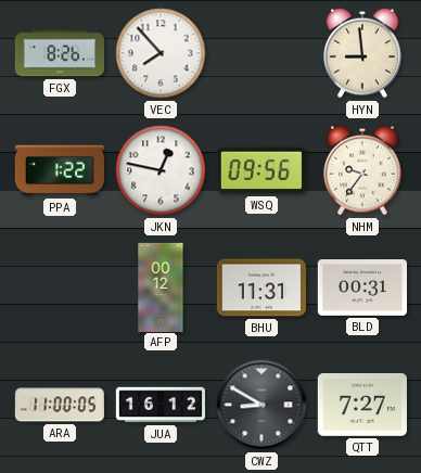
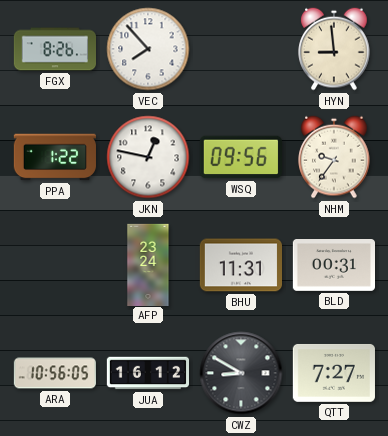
AFP: 00:12 -> 23:24
ARA: 11:00 -> 10:56
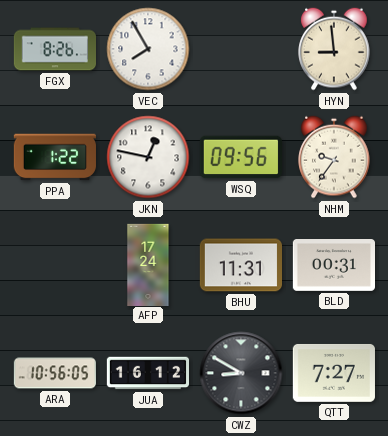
VEC: 7:53 -> 7:55
AFP: 23:24 -> 17:24
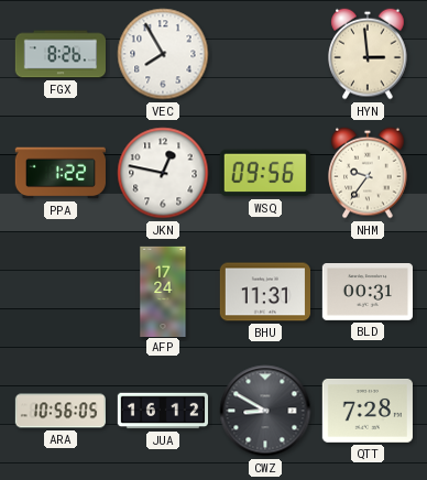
HYN: 8:59 -> 2:59
QTT: 7:27 -> 7:28
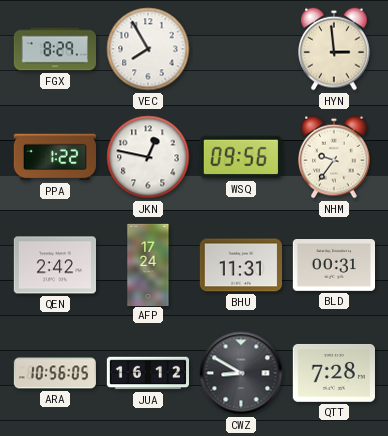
FGX: 8:26 -> 8:29
QEN: none -> 2:42
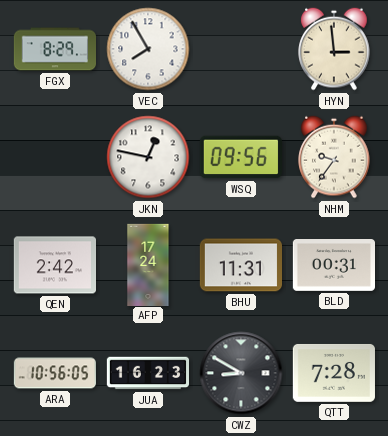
PPA: 1:22 -> none
JUA: 16:12 -> 16:23
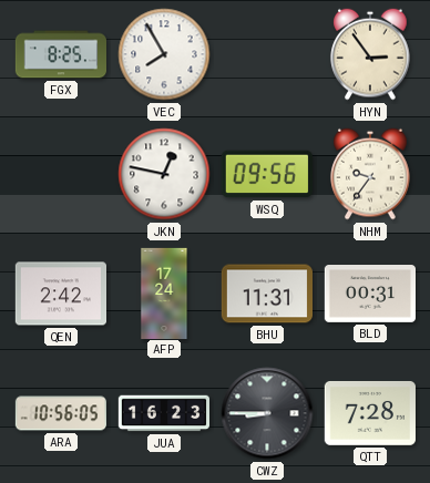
FGX: 8:29 -> 8:25
HYN: 2:59 -> 2:54
CWZ: 8:50 -> 8:45
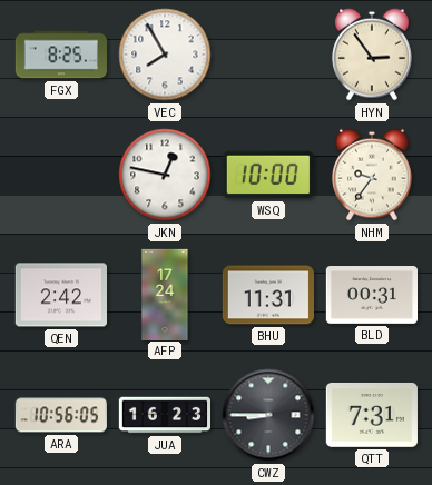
WSQ: 09:56 -> 10:00
QTT: 7:28 -> 7:31
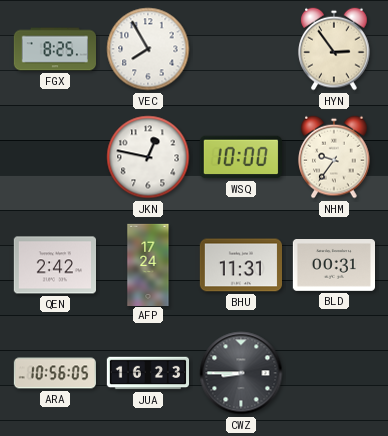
QTT: 7:31 -> none
